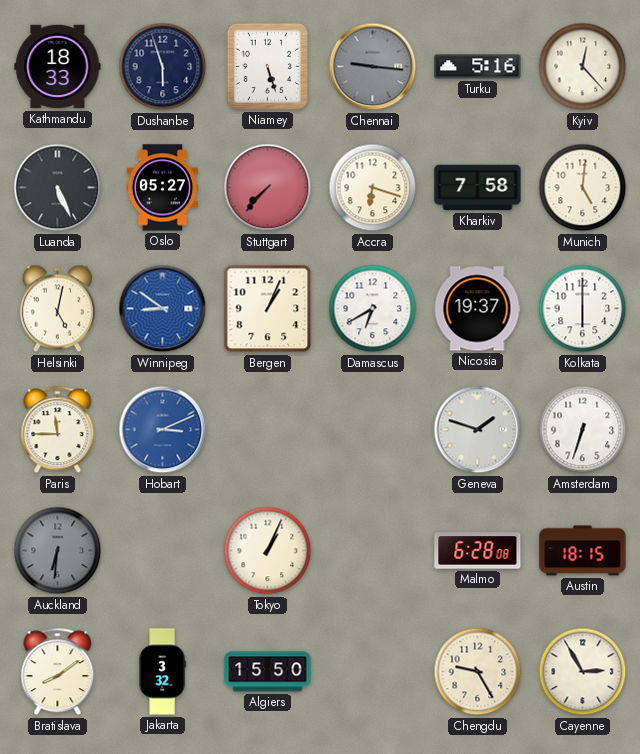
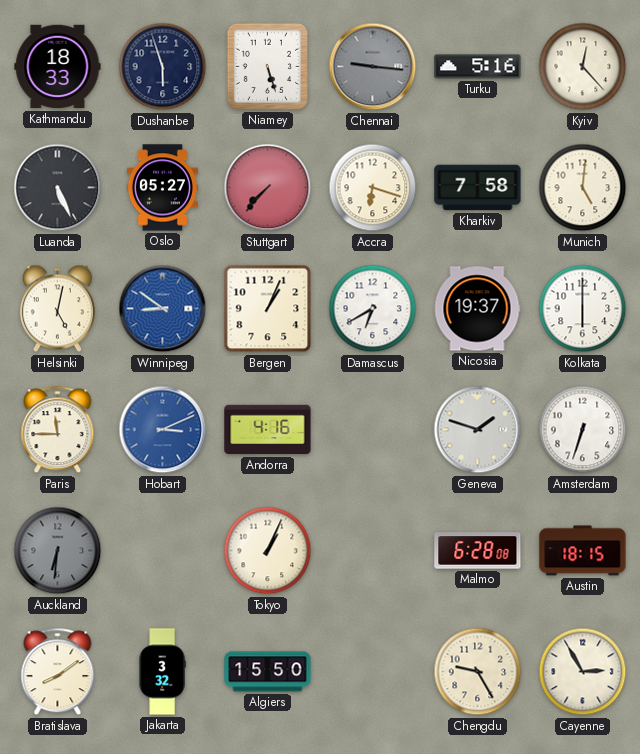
Andorra: none -> 4:16
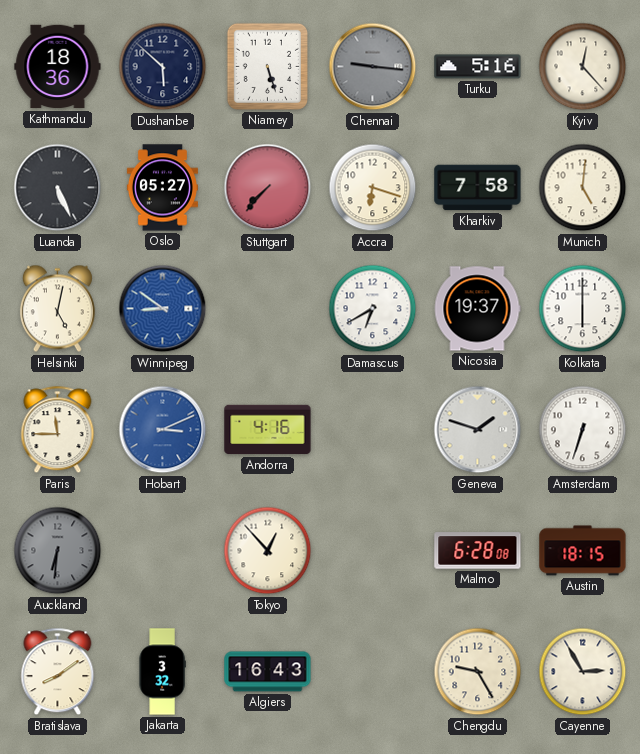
Kathmandu: 18:33 -> 18:36
Dushanbe: 5:57 -> 5:52
Bergen: 1:04 -> none
Tokyo: 1:04 -> 12:53
Algiers: 15:50 -> 16:43
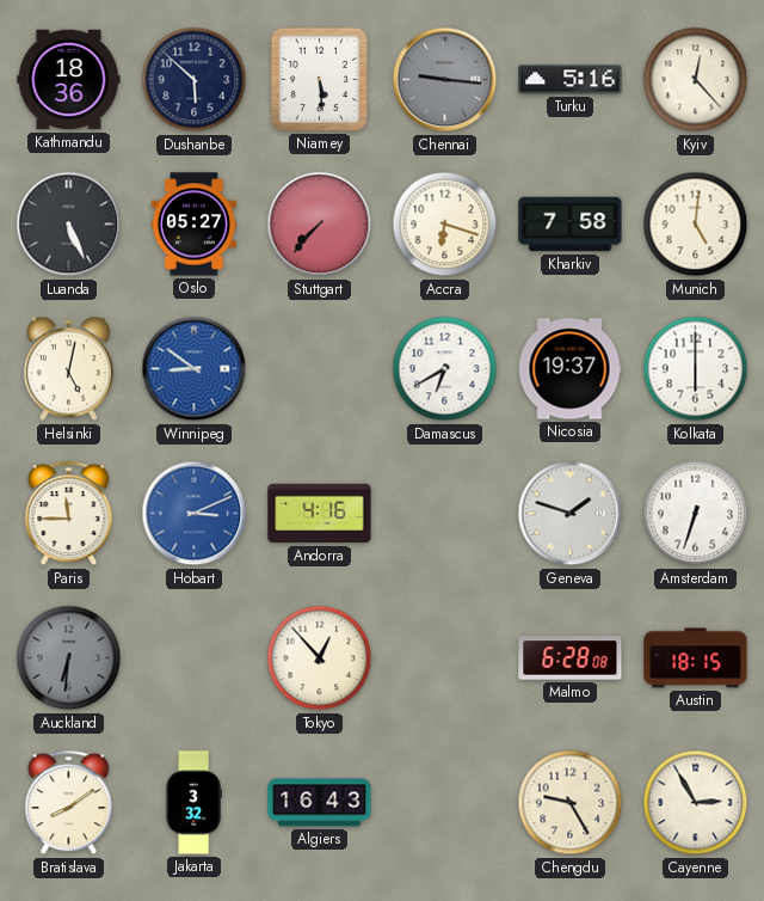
Niamey: 5:27 -> 5:29
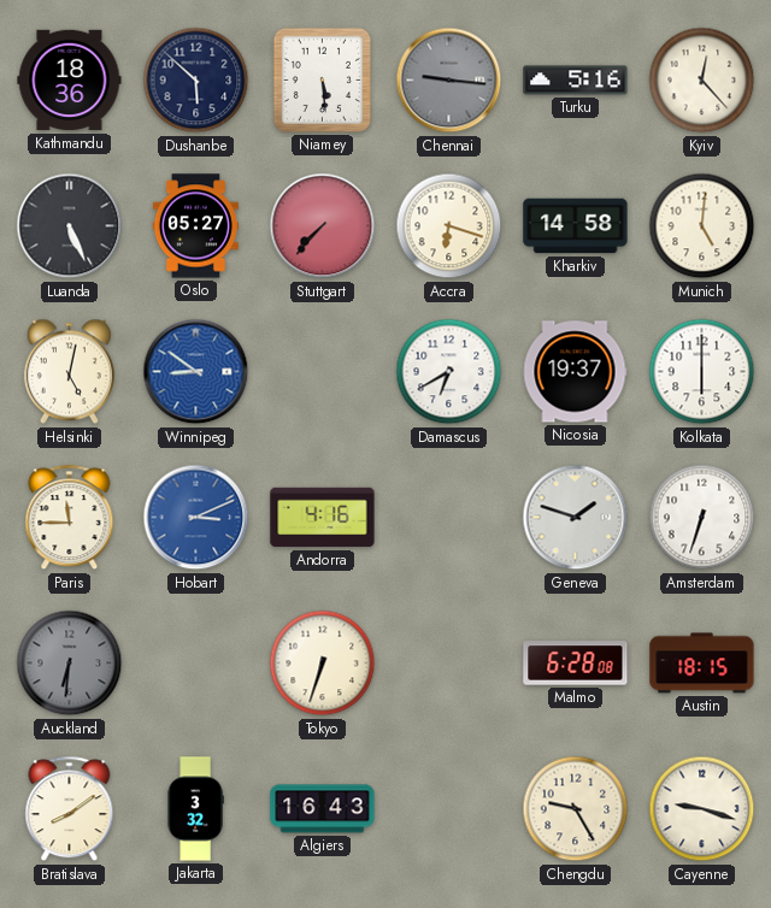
Kharkiv: 7:58 -> 14:58
Tokyo: 12:53 -> 6:33
Cayenne: 2:55 -> 9:18
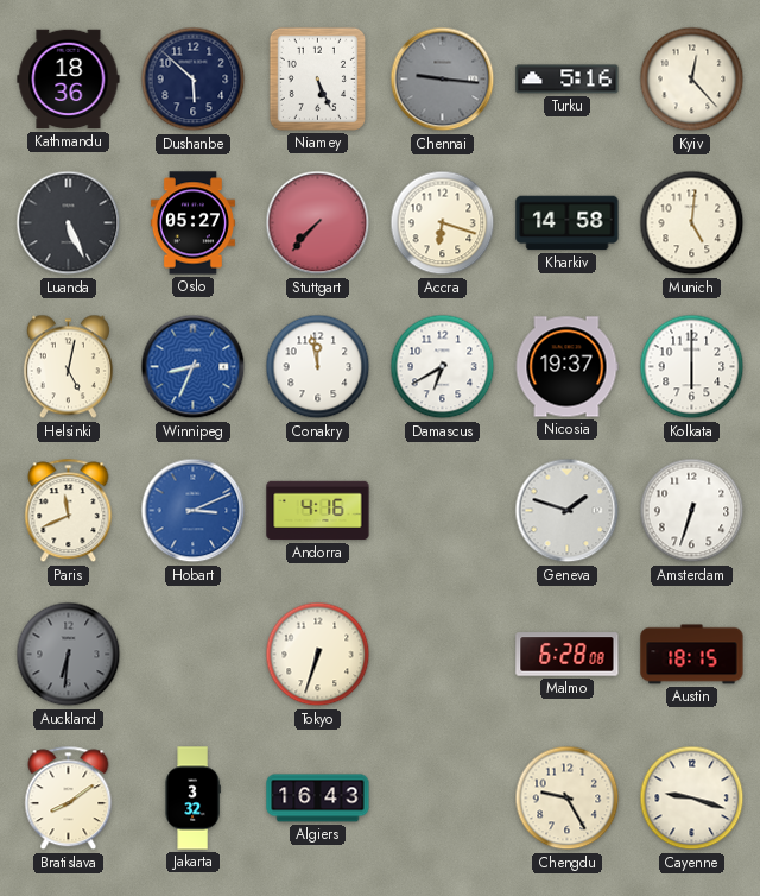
Niamey: 5:29 -> 5:26
Winnipeg: 8:51 -> 8:34
Conakry: none -> 11:58
Paris: 11:45 -> 11:41
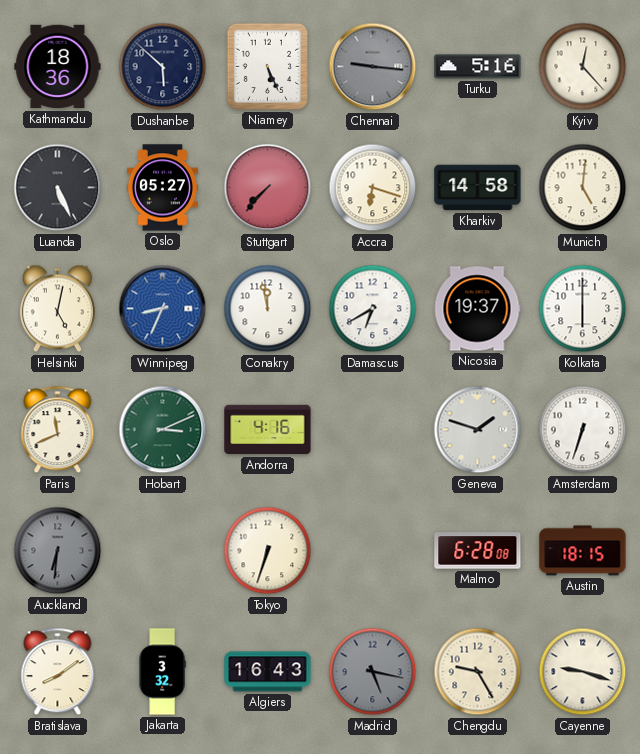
Hobart dial: blue -> green
Madrid: none -> 5:17
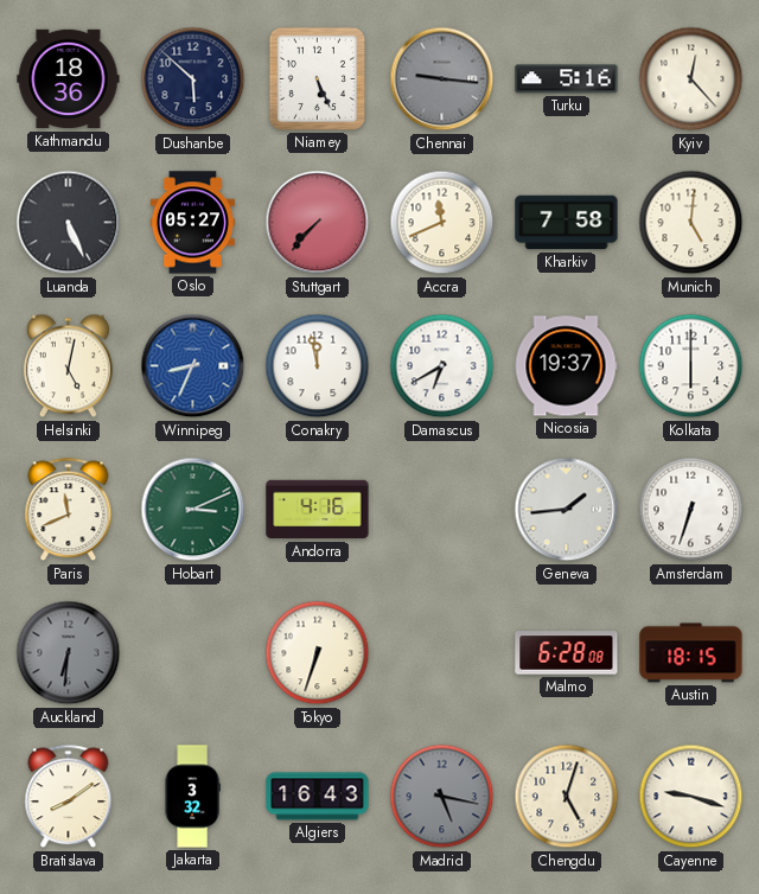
Accra: 6:18 -> 11:41
Kharkiv: 14:58 -> 7:58
Geneva: 1:48 -> 1:44
Chengdu: 9:25 -> 5:03
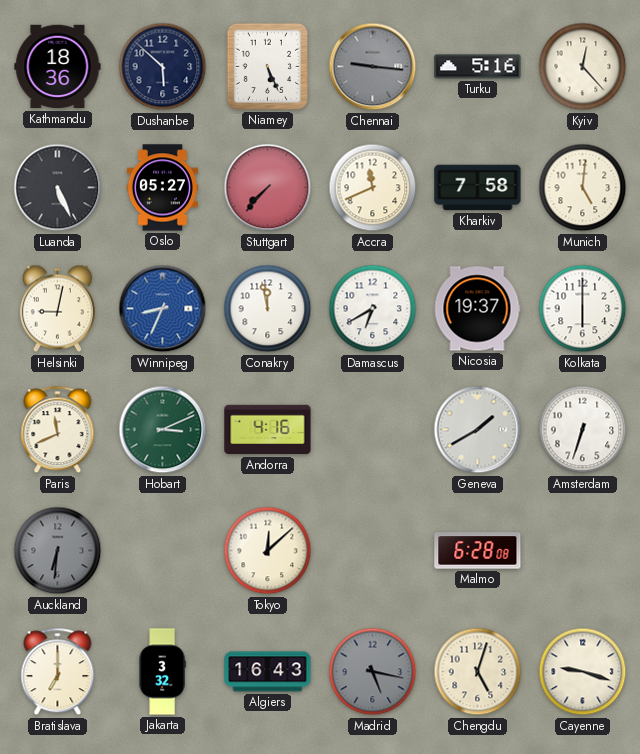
Helsinki: 5:02 -> 9:02
Geneva: 1:44 -> 1:40
Tokyo: 6:33 -> 12:08
Austin: 18:15 -> none
Bratislava: 8:09 -> 7:00
